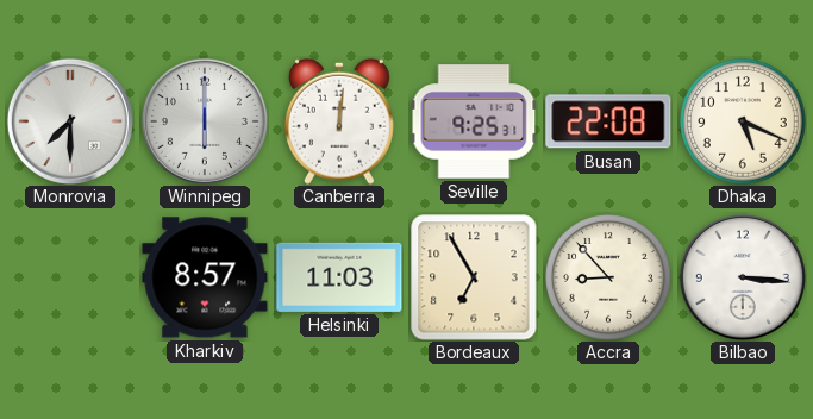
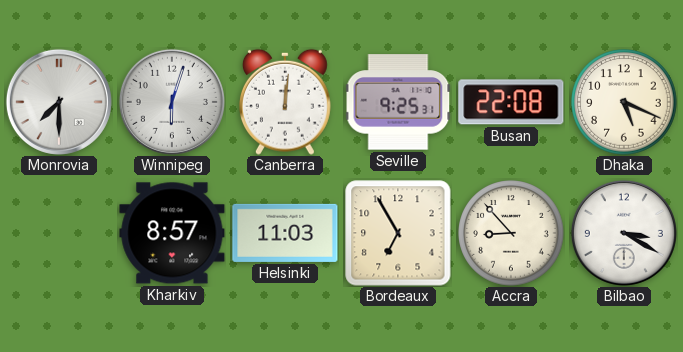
Winnipeg: 6:00 -> 6:03
Bilbao: 3:16 -> 3:20
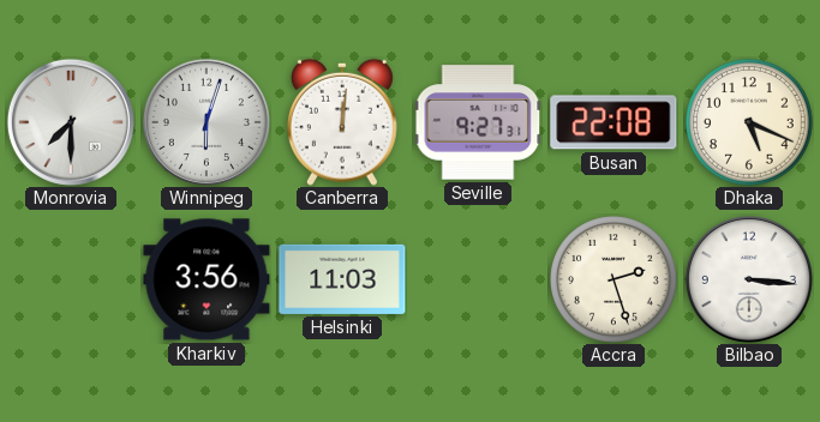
Seville: 9:25 -> 9:27
Kharkiv: 8:57 -> 3:56
Bordeaux: 6:55 -> none
Accra: 8:53 -> 2:27
Bilbao: 3:20 -> 3:16
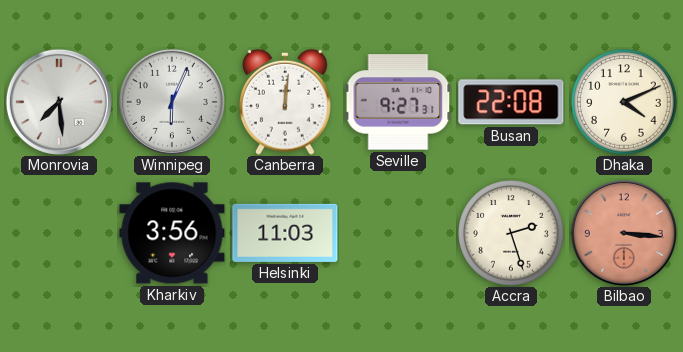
Monrovia: 7:30 -> 7:29
Winnipeg: 6:03 -> 6:04
Dhaka: 5:19 -> 4:11
Bilbao dial: white -> salmon
